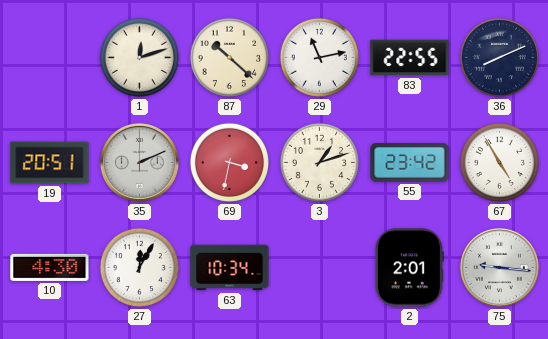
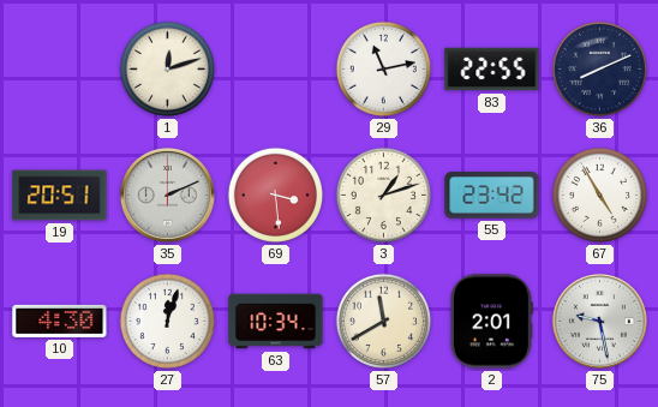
87: 10:22 -> none
69: 3:32 -> 3:29
27: 12:05 -> 12:03
57: none -> 11:40
75: 9:16 -> 9:28
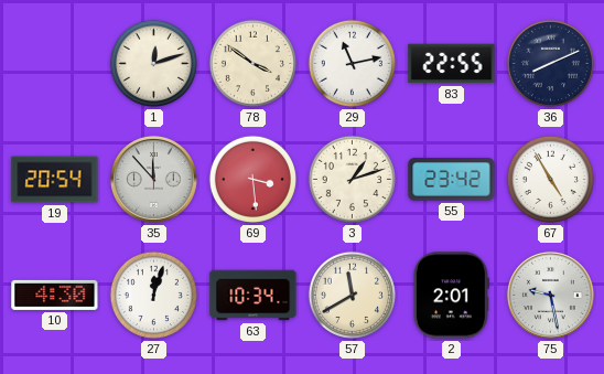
78: none -> 3:51
19: 20:51 -> 20:54
35: 2:11 -> 11:53
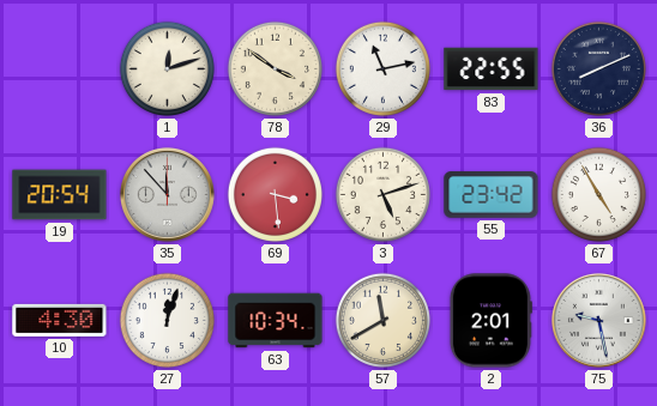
3: 1:12 -> 5:12
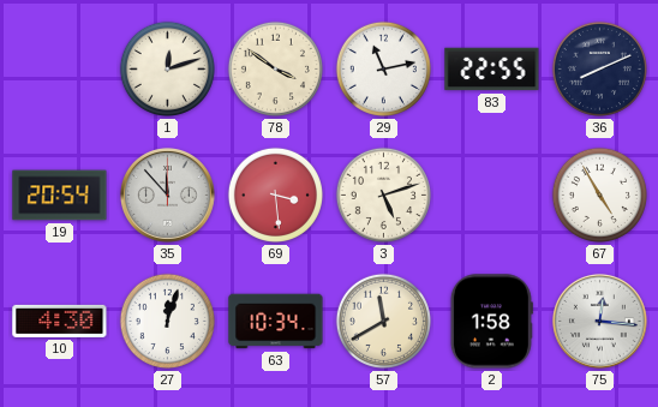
55: 23:42 -> none
2: 2:01 -> 1:58
75: 9:28 -> 12:16
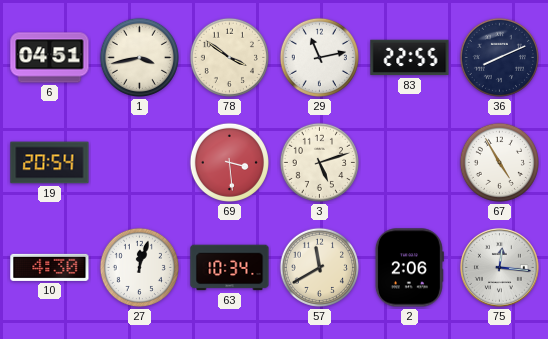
6: none -> 04:51
1: 12:12 -> 3:43
35: 11:53 -> none
2: 1:58 -> 2:06
